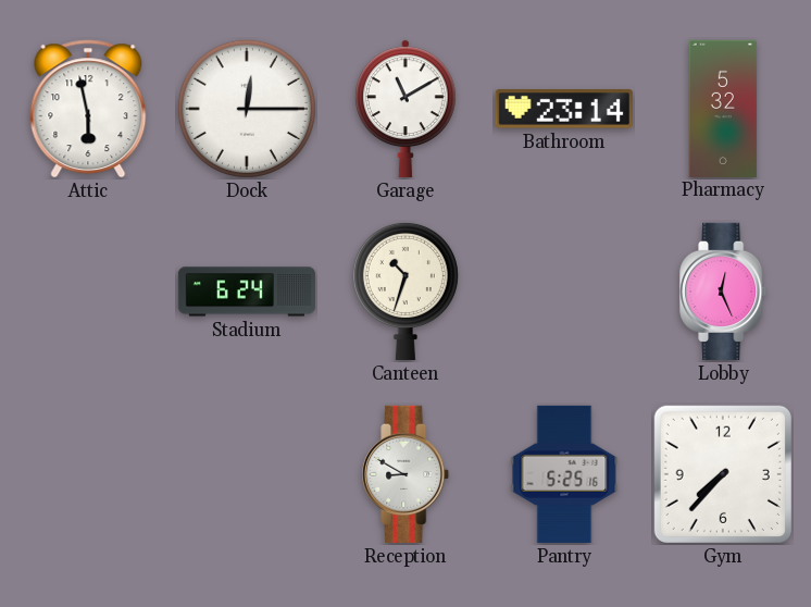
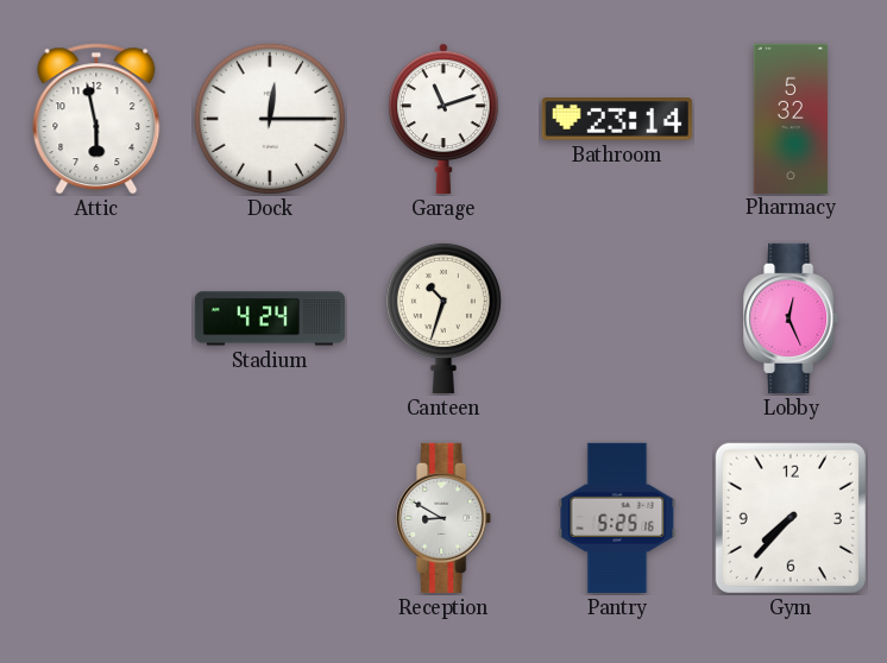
Garage: 11:10 -> 11:12
Stadium: 6:24 -> 4:24
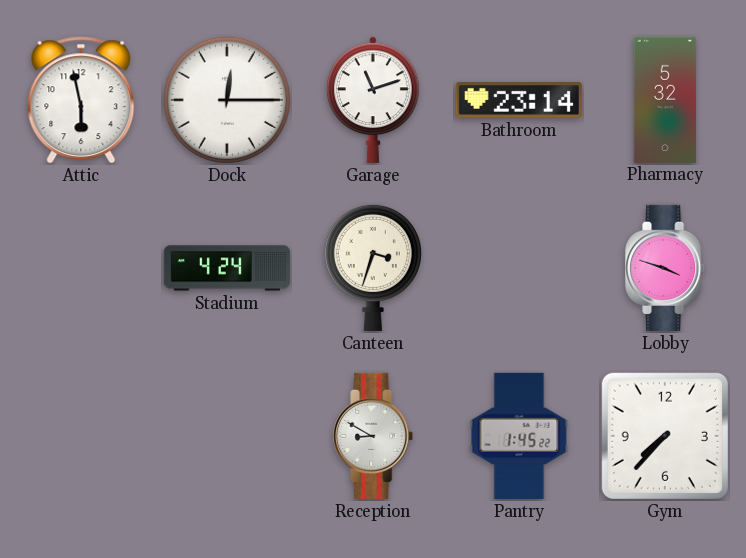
Canteen: 10:33 -> 3:33
Lobby: 12:26 -> 3:48
Pantry: 5:25 -> 1:45
